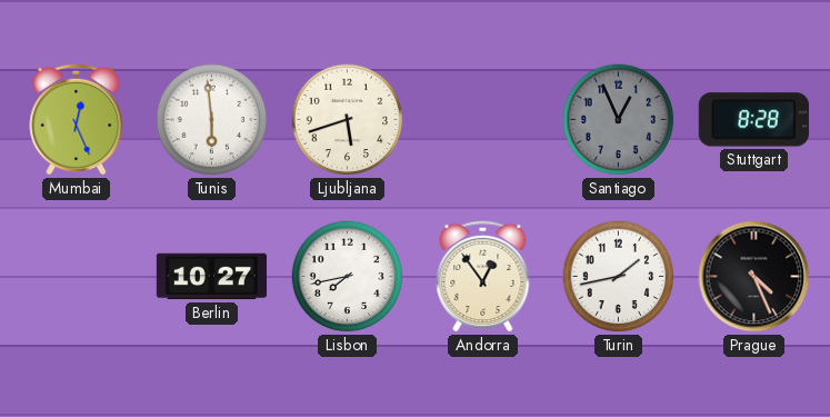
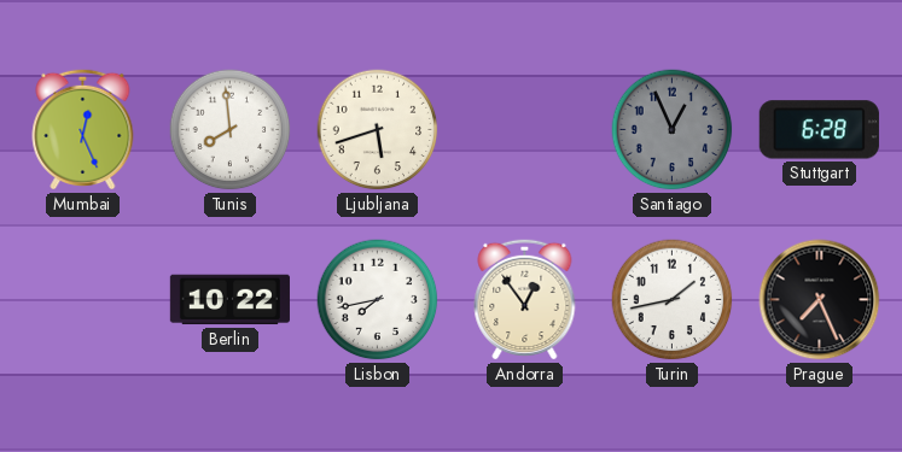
Tunis: 5:59 -> 7:59
Stuttgart: 8:28 -> 6:28
Berlin: 10:27 -> 10:22
Prague: 4:26 -> 7:26
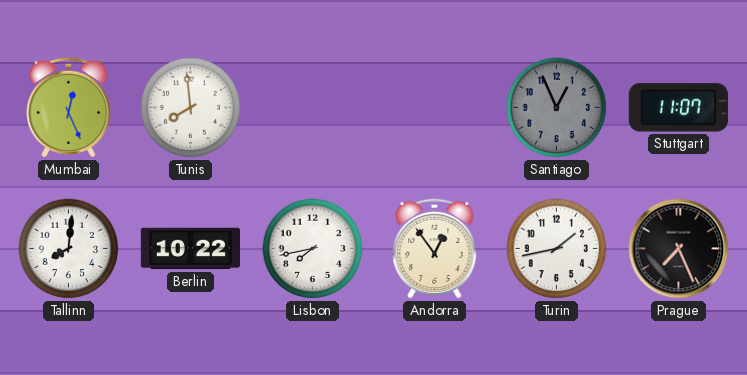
Ljubljana: 5:42 -> none
Stuttgart: 6:28 -> 11:07
Tallinn: none -> 8:01
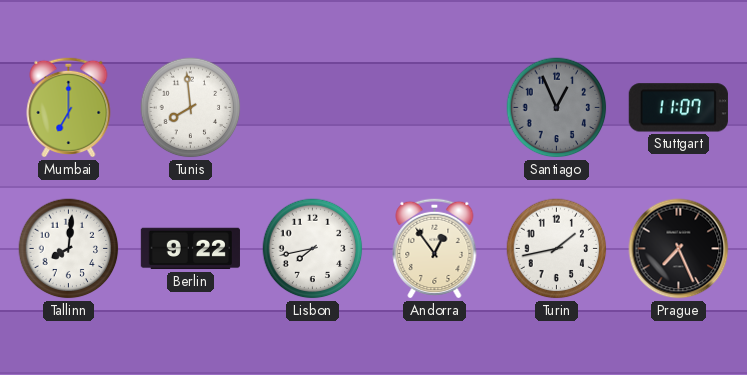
Mumbai: 12:26 -> 7:00
Berlin: 10:22 -> 9:22
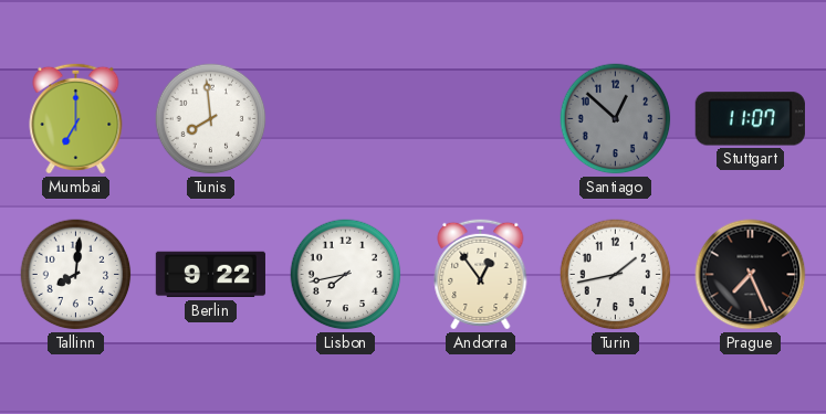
Santiago: 12:56 -> 12:52
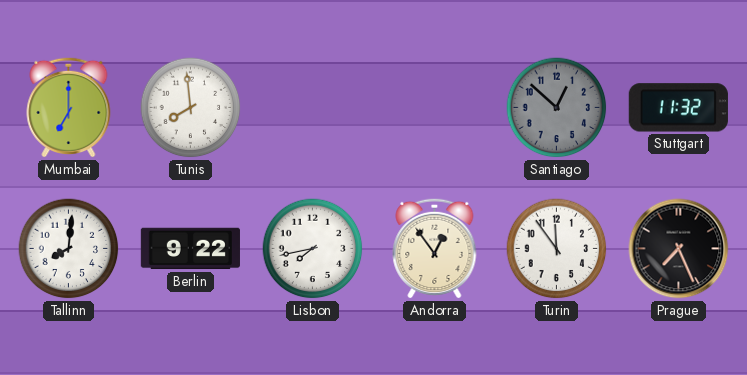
Stuttgart: 11:07 -> 11:32
Turin: 1:43 -> 11:54
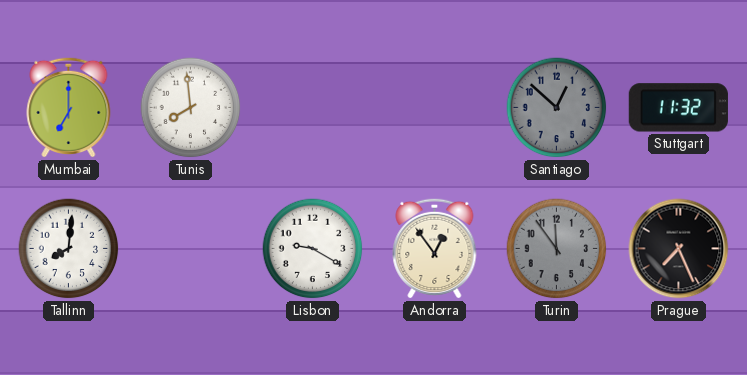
Berlin: 9:22 -> none
Lisbon: 7:43 -> 9:20
Turin dial: white -> grey
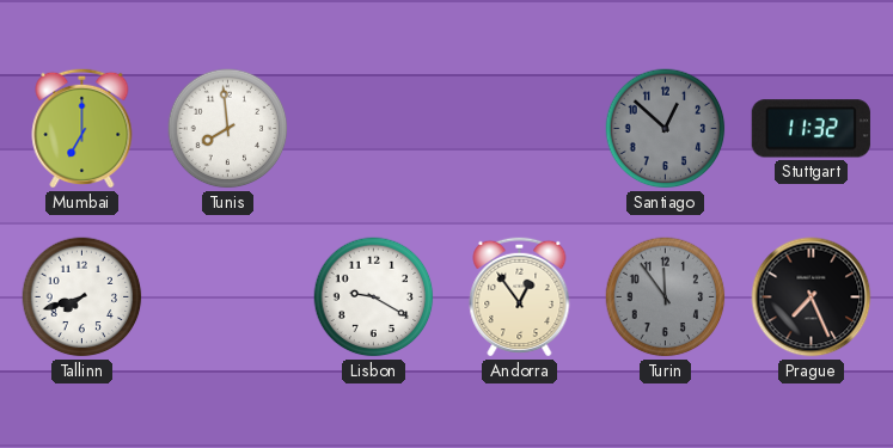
Tallinn: 8:01 -> 7:42
